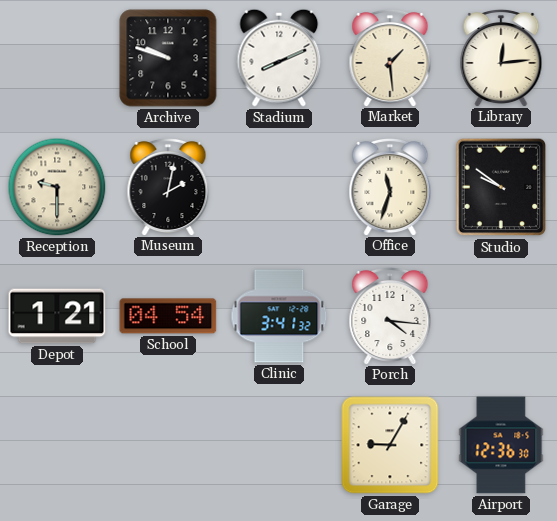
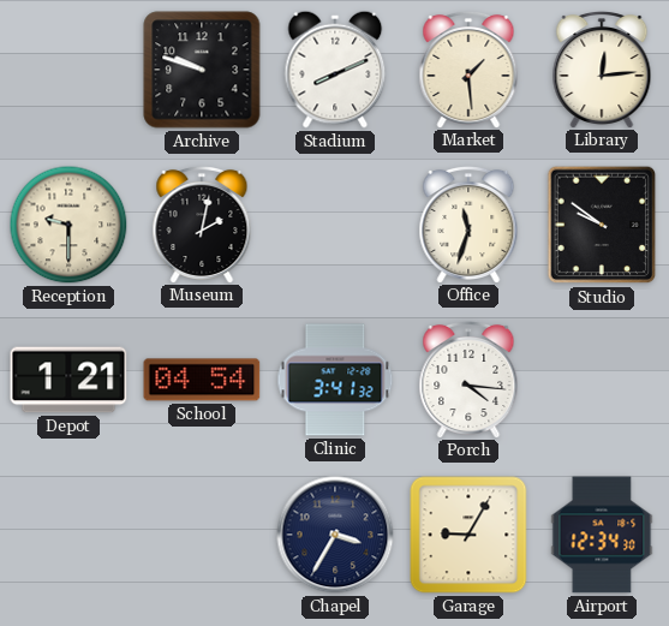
Chapel: none -> 3:35
Airport: 12:36 -> 12:34
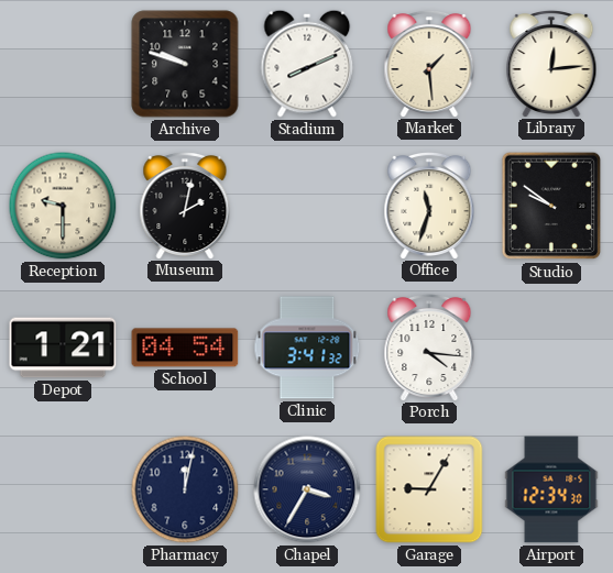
Pharmacy: none -> 12:02
